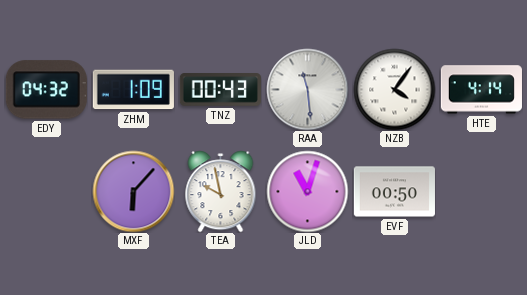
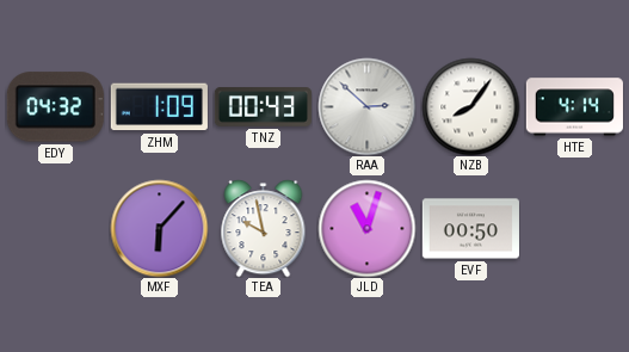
RAA: 11:29 -> 2:52
NZB: 4:06 -> 8:06
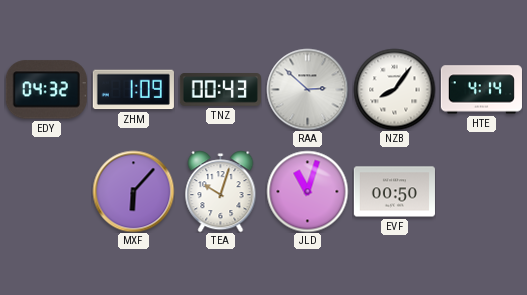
TEA: 9:58 -> 10:03
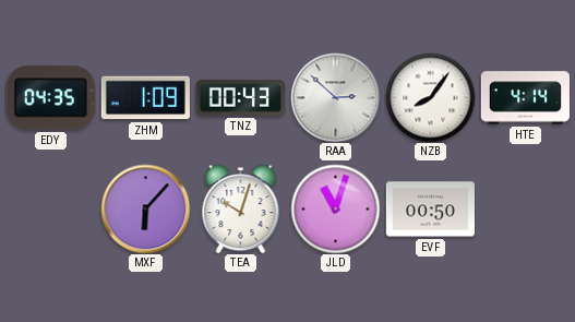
EDY: 04:32 -> 04:35
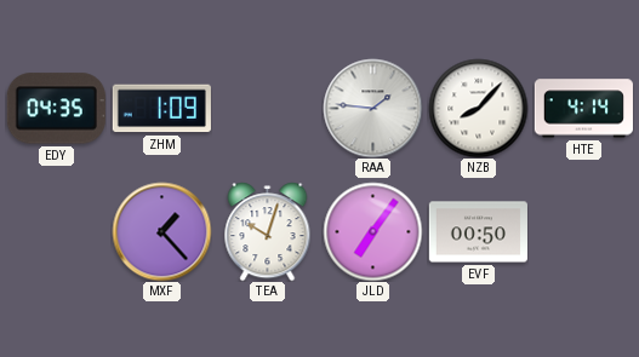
TNZ: 00:43 -> none
RAA: 2:52 -> 1:46
NZB: 8:06 -> 8:07
MXF: 6:07 -> 1:23
JLD: 11:03 -> 7:06
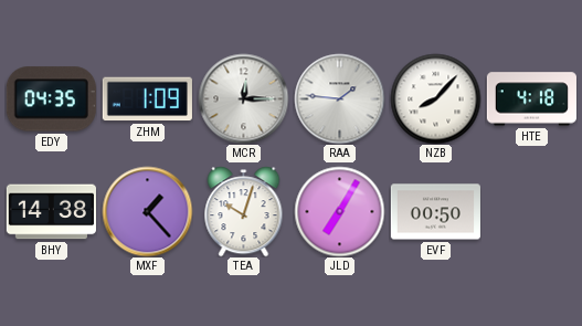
MCR: none -> 12:15
HTE: 4:14 -> 4:18
BHY: none -> 14:38
JLD: 7:06 -> 7:05
